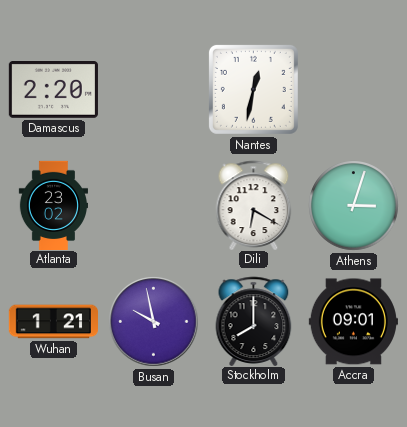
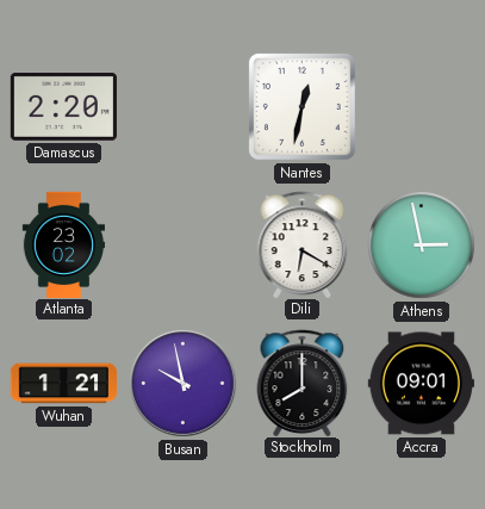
Athens: 3:03 -> 2:58
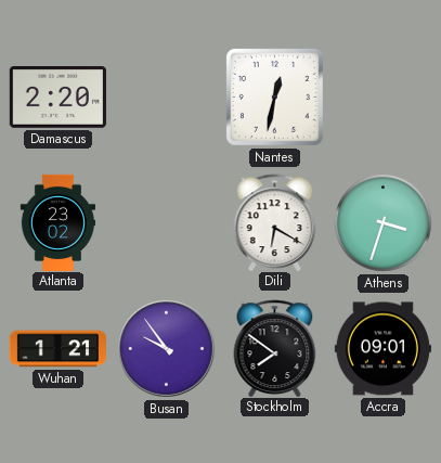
Athens: 2:58 -> 3:33
Busan: 9:58 -> 9:54
Stockholm: 8:00 -> 7:51
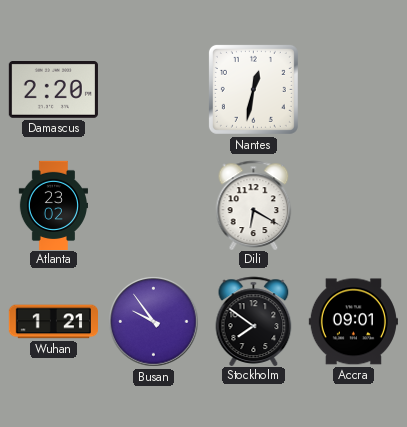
Athens: 3:33 -> none
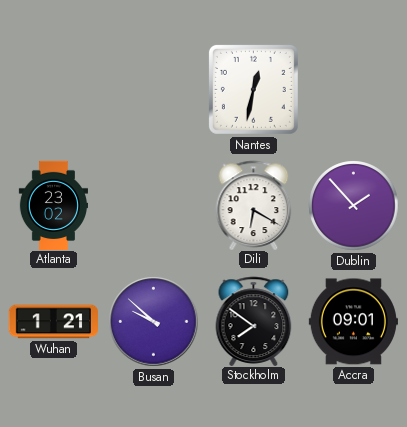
Damascus: 2:20 -> none
Dublin: none -> 1:53
Busan: 9:54 -> 9:52
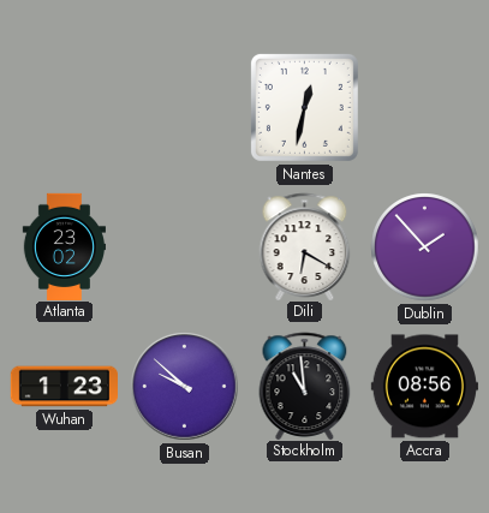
Wuhan: 1:21 -> 1:23
Stockholm: 7:51 -> 10:59
Accra: 09:01 -> 08:56
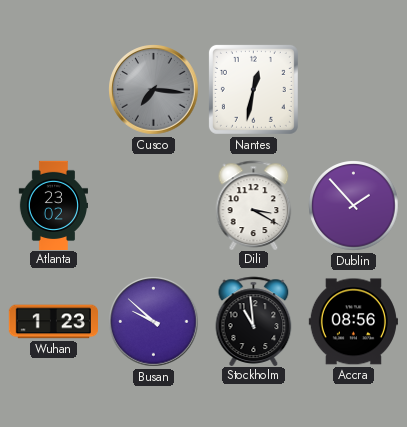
Cusco: none -> 7:16
Dili: 6:20 -> 3:20
